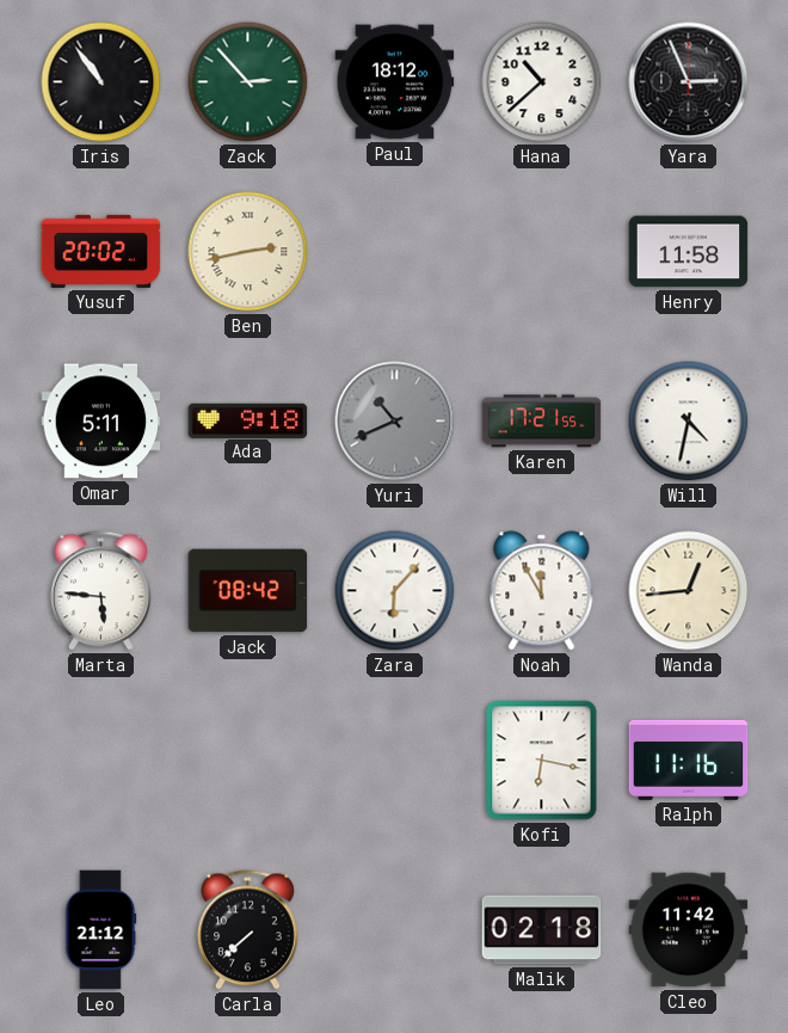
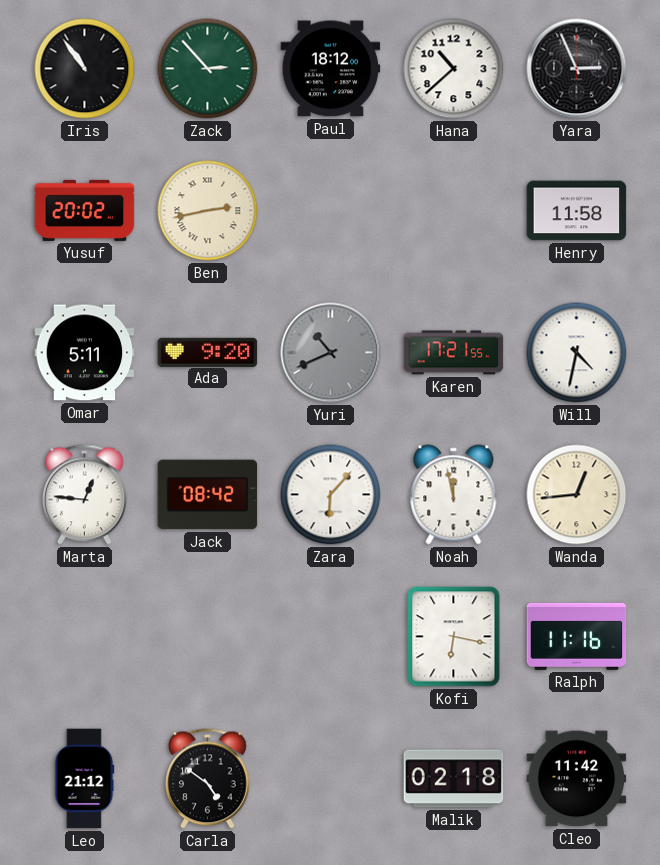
Ada: 9:18 -> 9:20
Marta: 5:46 -> 12:46
Noah: 11:55 -> 11:58
Carla: 7:38 -> 4:51
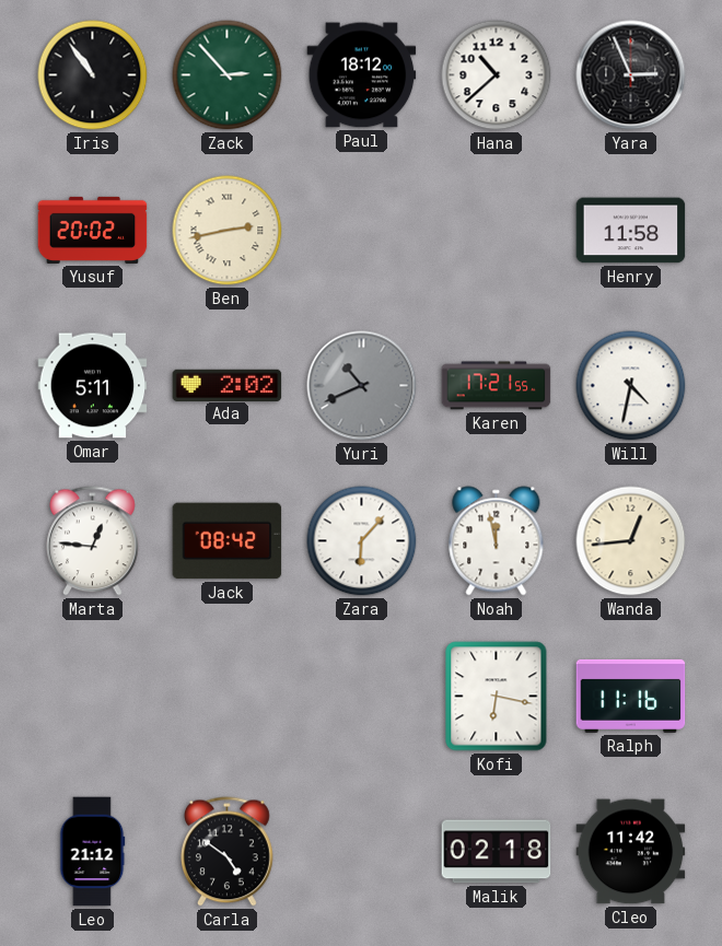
Ada: 9:20 -> 2:02
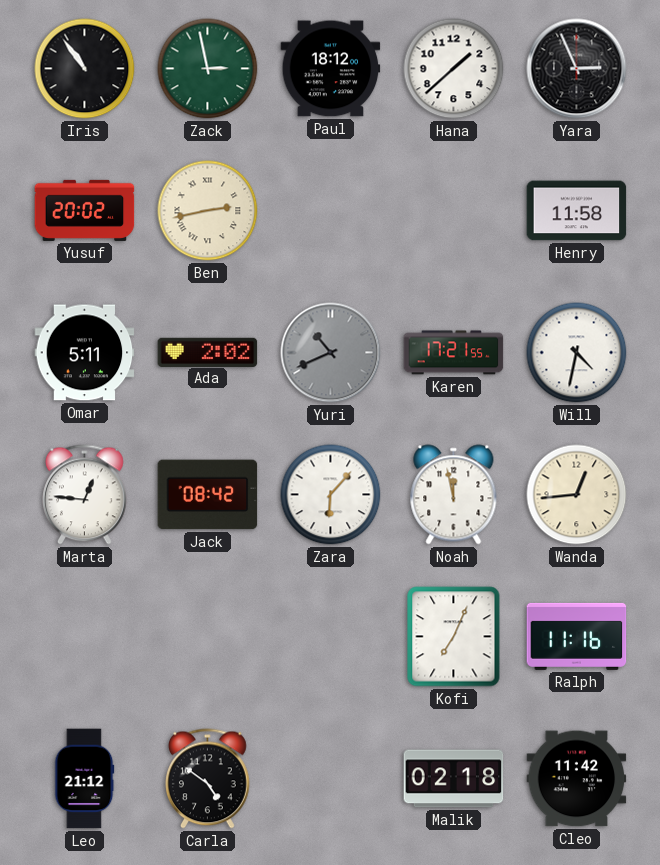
Zack: 2:53 -> 2:58
Hana: 10:38 -> 1:38
Kofi: 6:17 -> 7:04
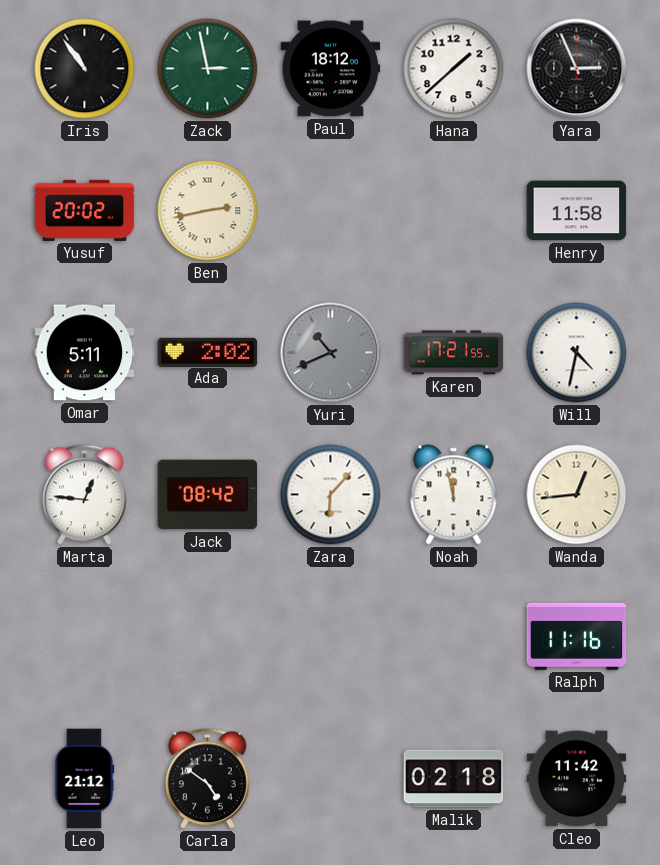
Kofi: 7:04 -> none
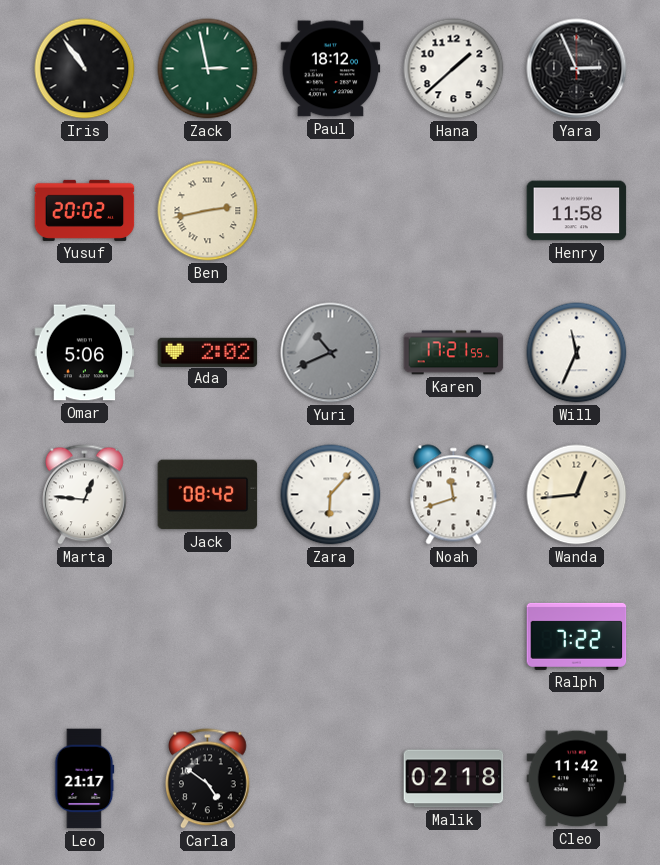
Omar: 5:11 -> 5:06
Will: 4:32 -> 11:34
Noah: 11:58 -> 11:42
Ralph: 11:16 -> 7:22
Leo: 21:12 -> 21:17
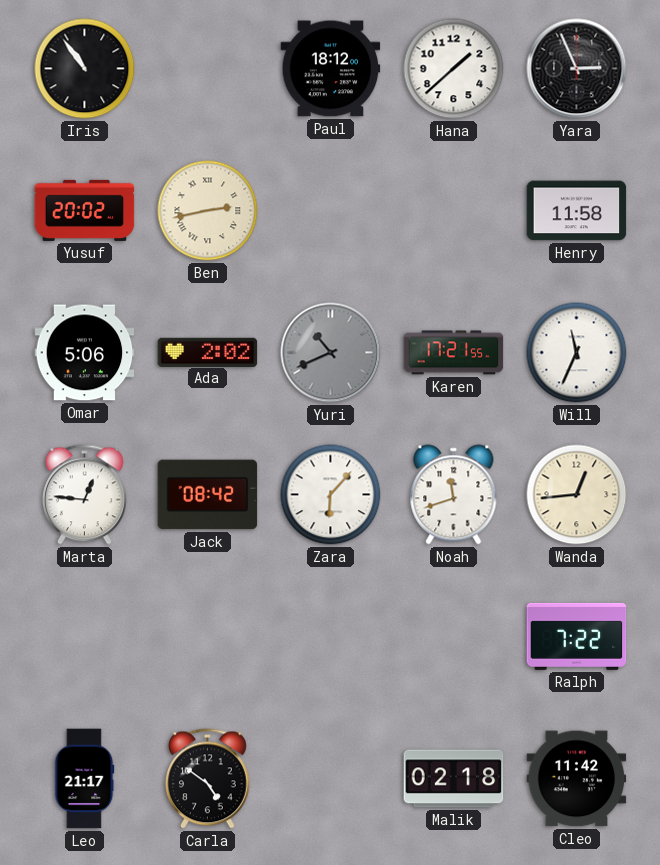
Zack: 2:58 -> none
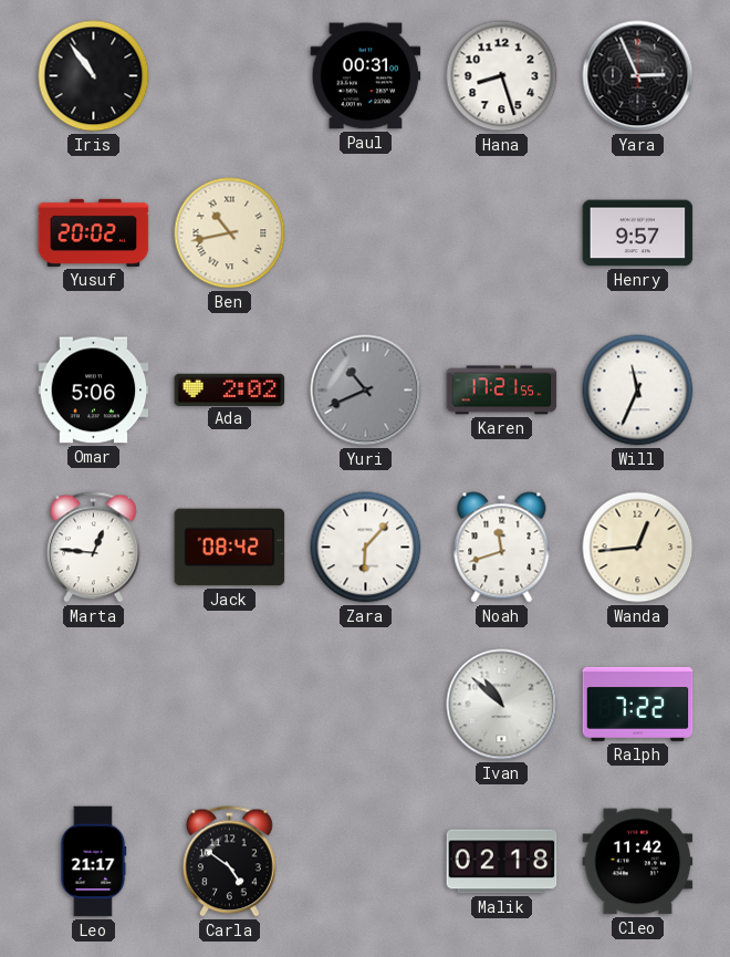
Paul: 18:12 -> 00:31
Hana: 1:38 -> 8:27
Ben: 2:43 -> 10:43
Henry: 11:58 -> 9:57
Ivan: none -> 10:52
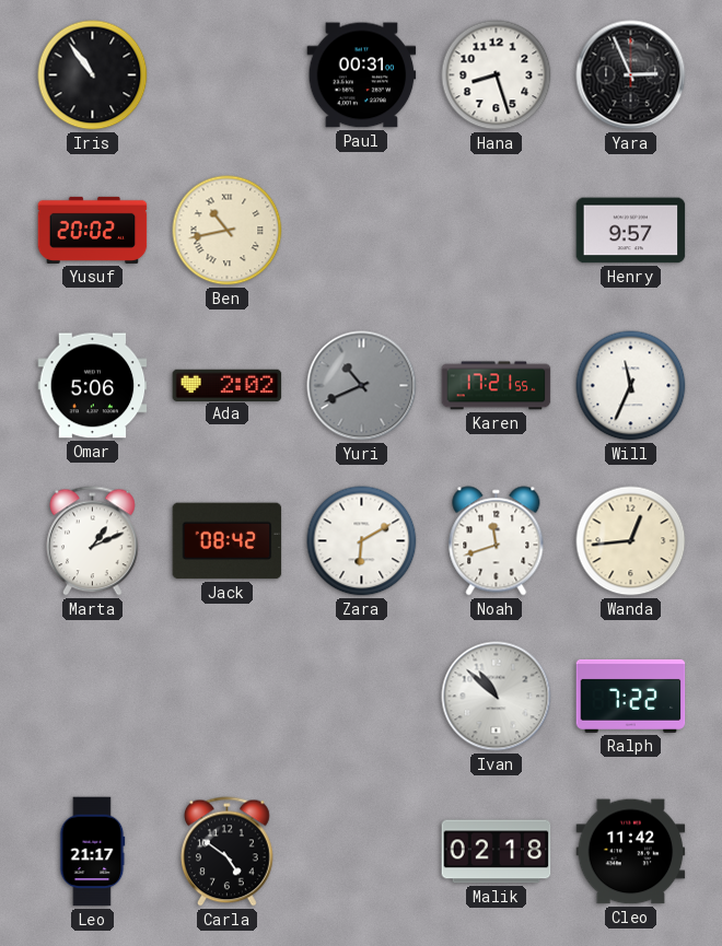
Marta: 12:46 -> 1:11
Zara: 6:07 -> 6:10
